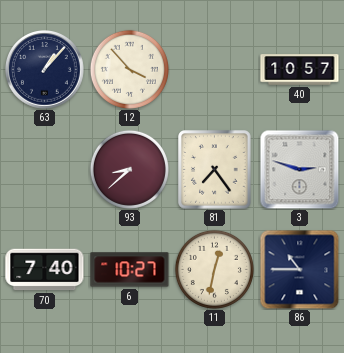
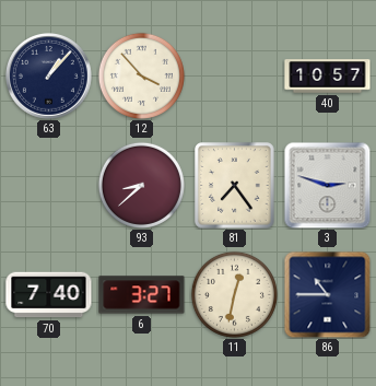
6: 10:27 -> 3:27
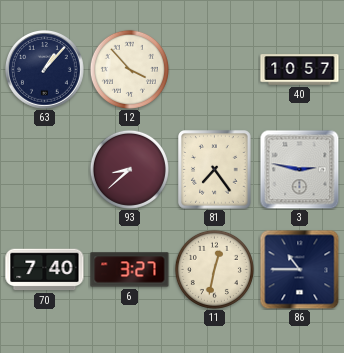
3: 2:48 -> 2:47
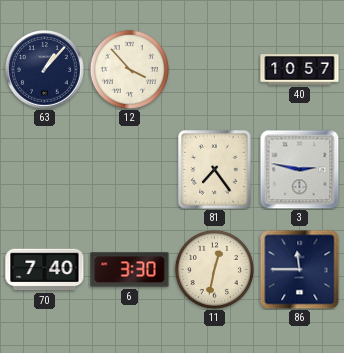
93: 8:38 -> none
6: 3:27 -> 3:30
86: 10:45 -> 11:45
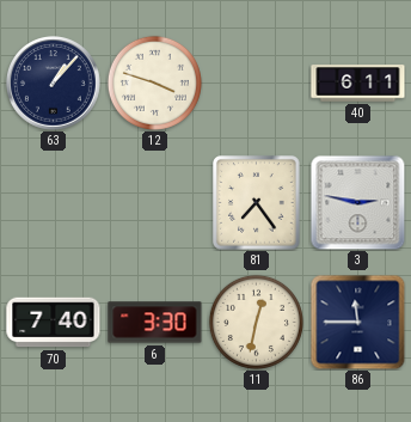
12: 3:53 -> 3:48
40: 10:57 -> 6:11
